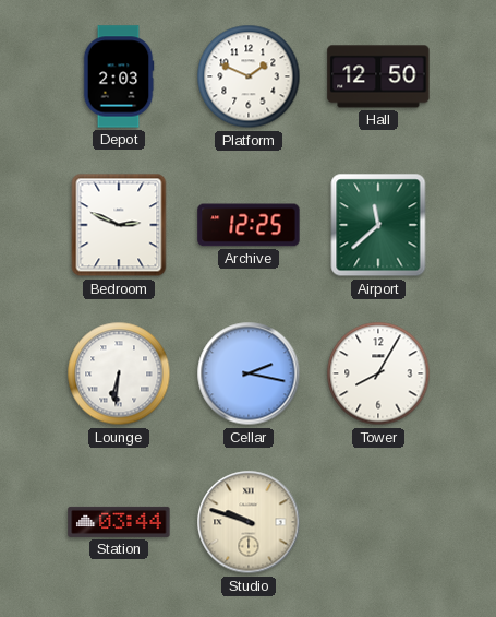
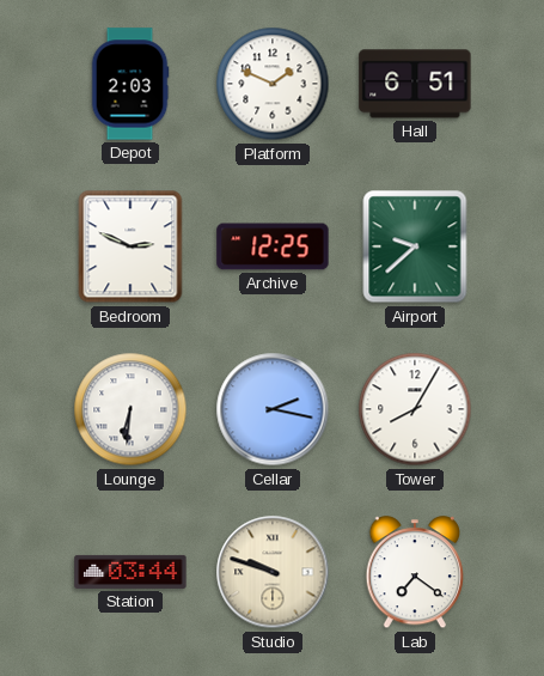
Hall: 12:50 -> 6:51
Airport: 11:38 -> 9:38
Lab: none -> 7:21
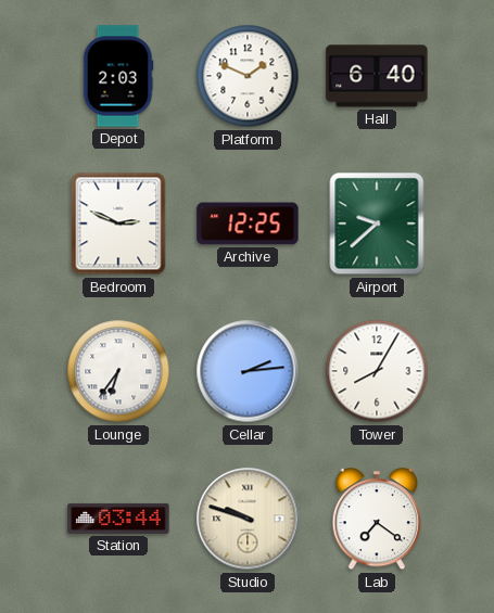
Hall: 6:51 -> 6:40
Lounge: 6:31 -> 6:36
Cellar: 2:17 -> 2:14
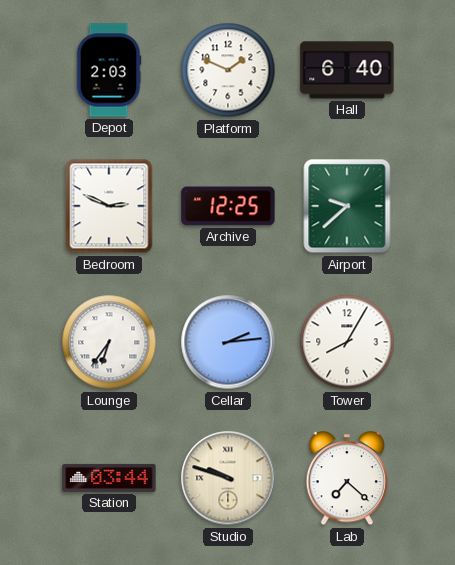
Lab: 7:21 -> 7:22
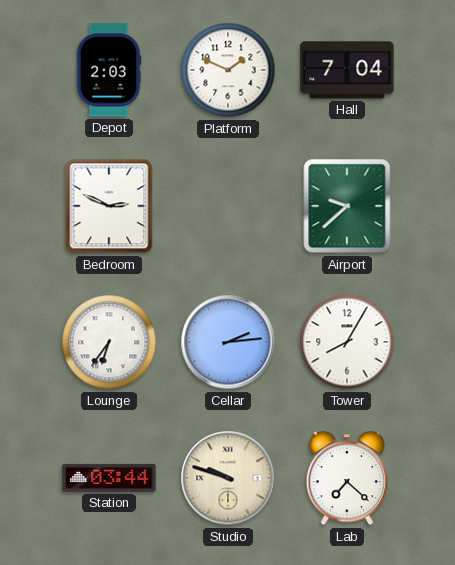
Hall: 6:40 -> 7:04
Archive: 12:25 -> none
